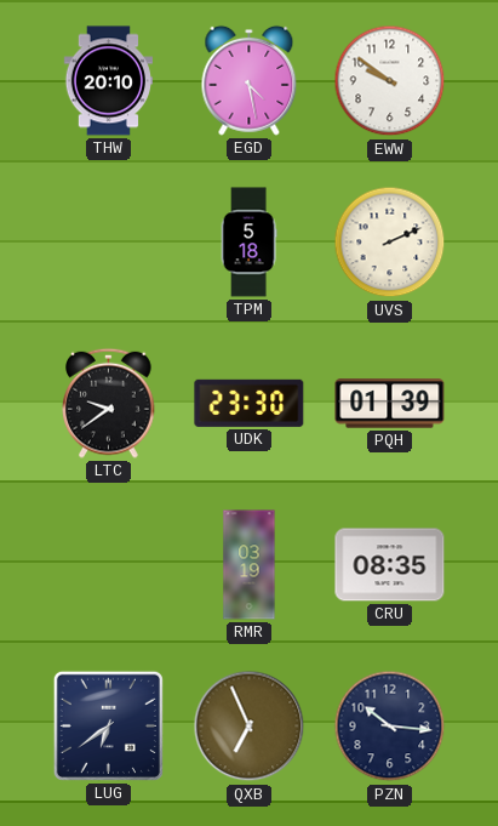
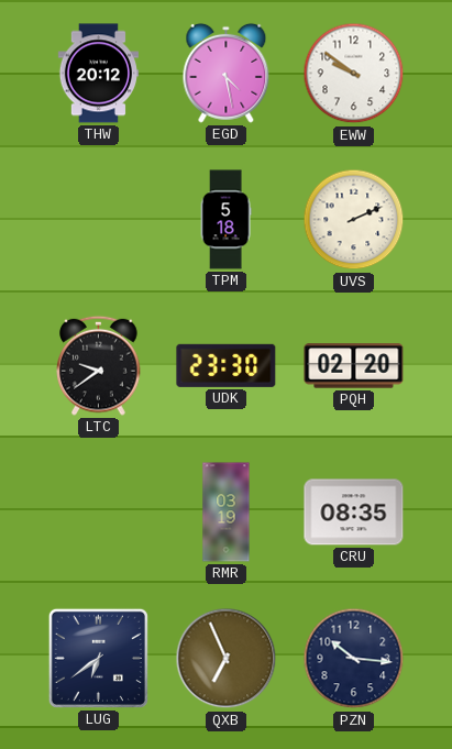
THW: 20:10 -> 20:12
PQH: 01:39 -> 02:20
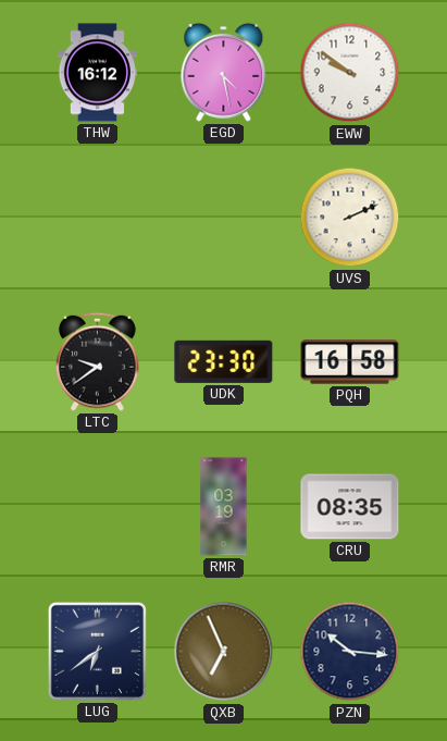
THW: 20:12 -> 16:12
TPM: 5:18 -> none
PQH: 02:20 -> 16:58
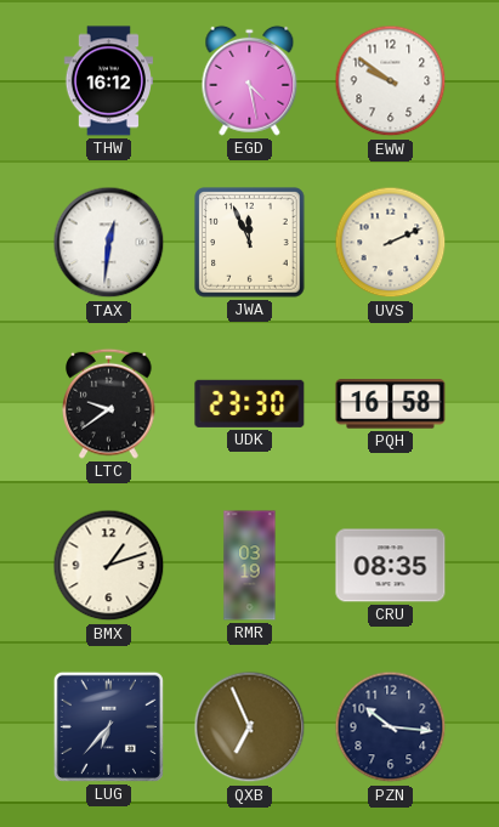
TAX: none -> 12:31
JWA: none -> 11:56
BMX: none -> 1:12
LUG: 6:39 -> 6:37
